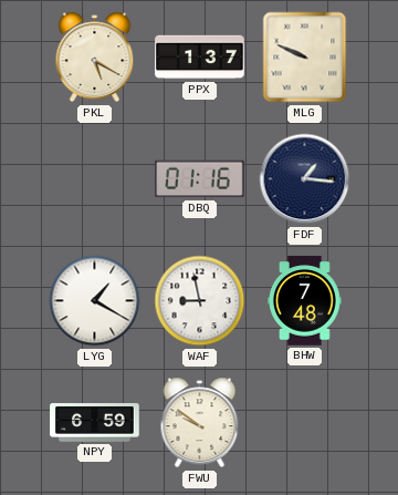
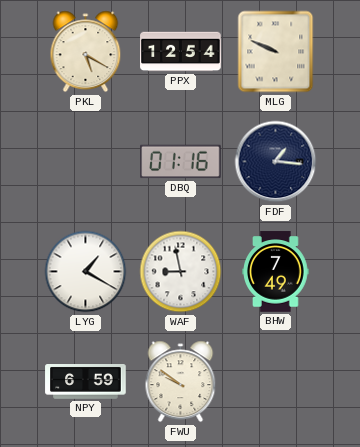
PPX: 1:37 -> 12:54
BHW: 7:48 -> 7:49
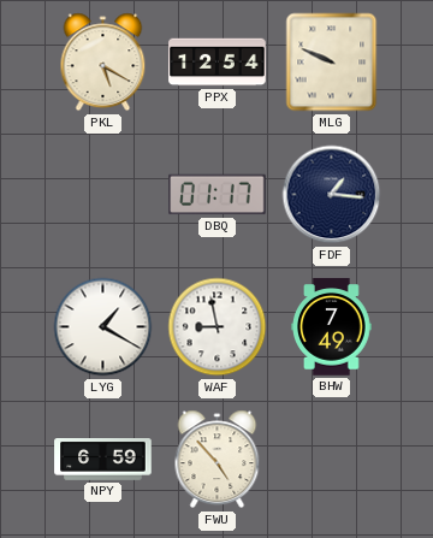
DBQ: 01:16 -> 01:17
FWU: 9:51 -> 4:53
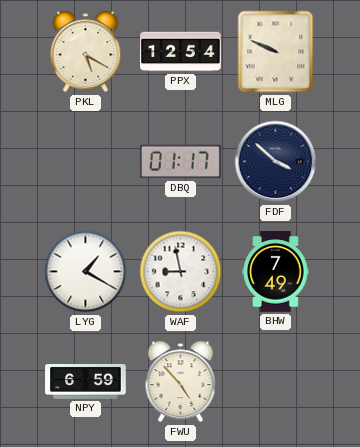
FDF: 1:16 -> 3:52
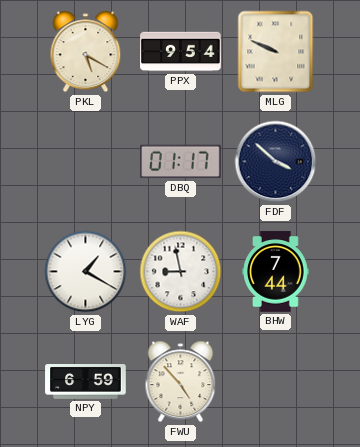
PPX: 12:54 -> 9:54
BHW: 7:49 -> 7:44
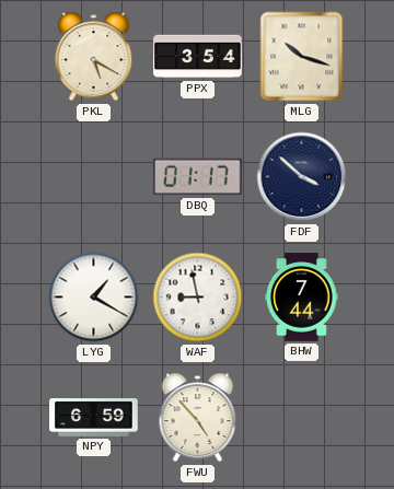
PPX: 9:54 -> 3:54
MLG: 9:49 -> 10:18
